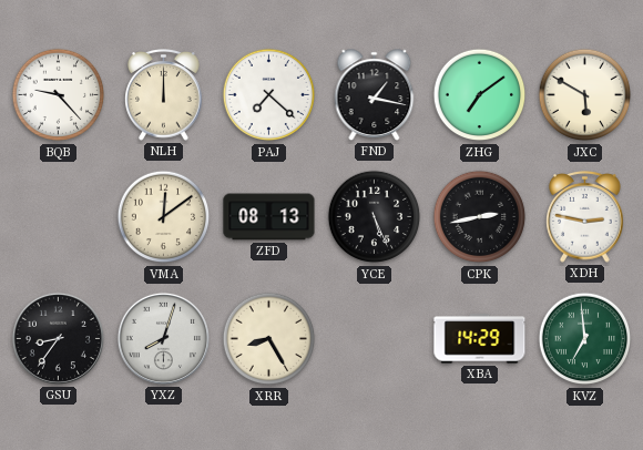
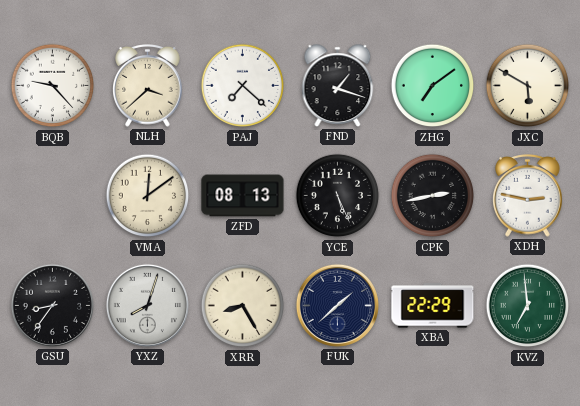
NLH: 12:00 -> 3:38
FND: 1:17 -> 1:18
FUK: none -> 1:38
XBA: 14:29 -> 22:29
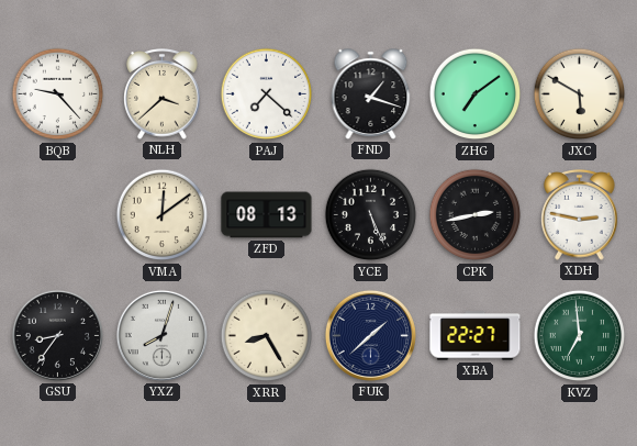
XBA: 22:29 -> 22:27
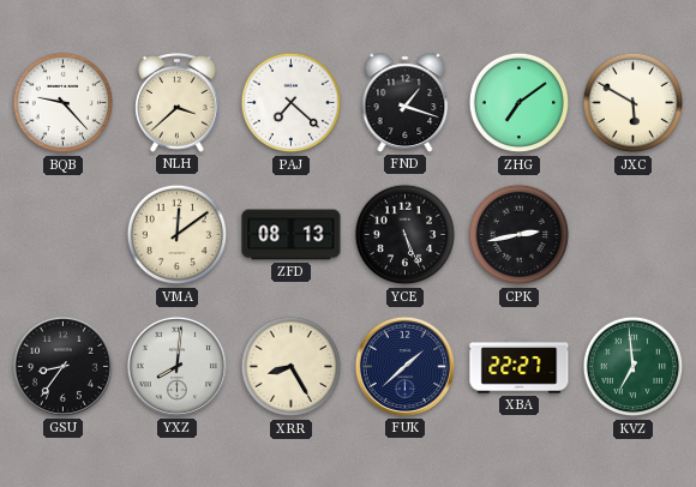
XDH: 2:47 -> none
YXZ: 8:03 -> 8:01
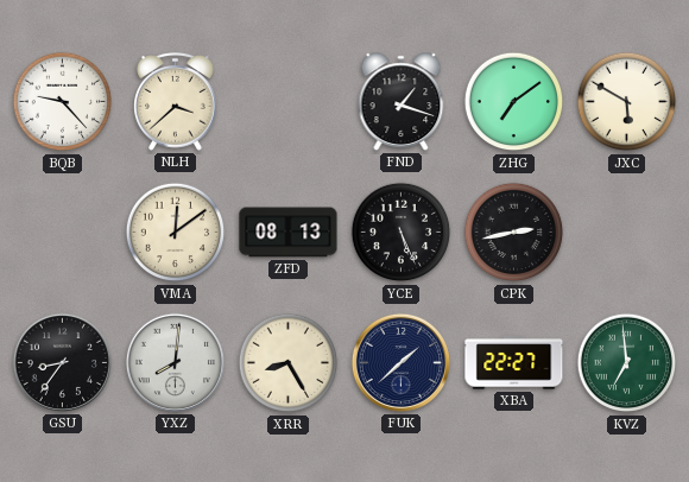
PAJ: 7:22 -> none
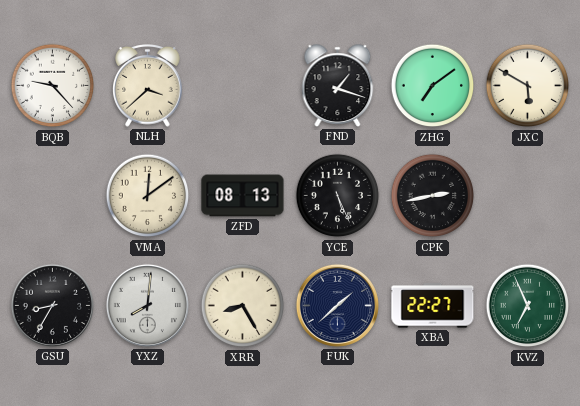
GSU: 8:36 -> 8:35
KVZ: 6:59 -> 6:56
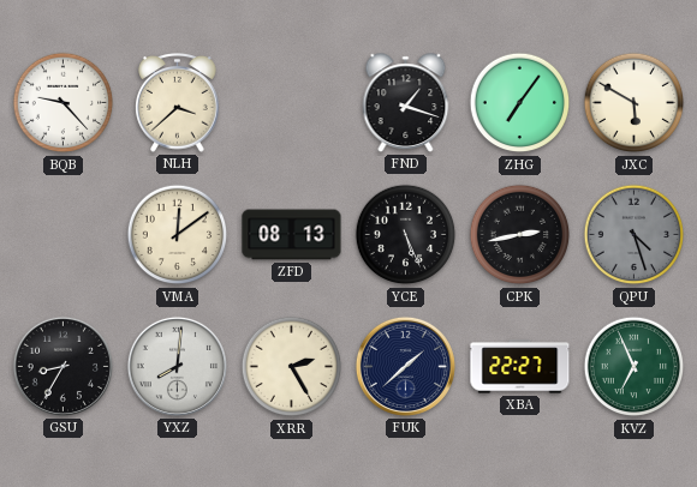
ZHG: 7:09 -> 7:06
QPU: none -> 4:27
XRR: 8:25 -> 2:25
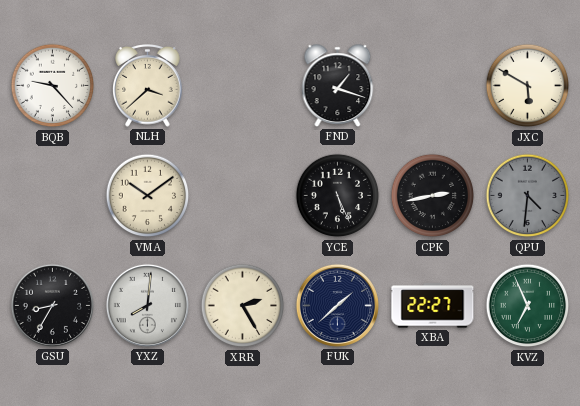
ZHG: 7:06 -> none
VMA: 12:09 -> 10:09
ZFD: 08:13 -> none
QPU: 4:27 -> 4:31
